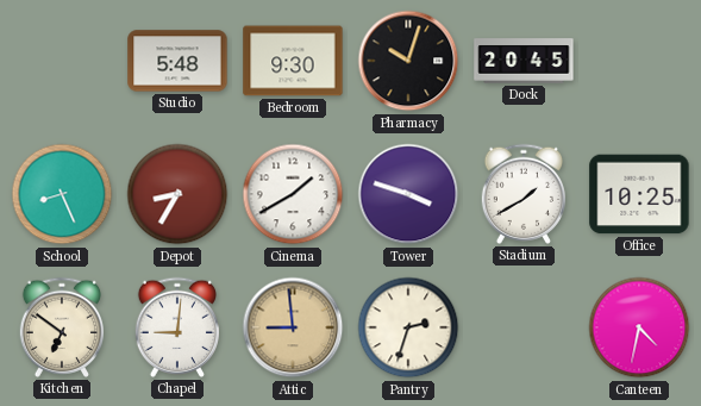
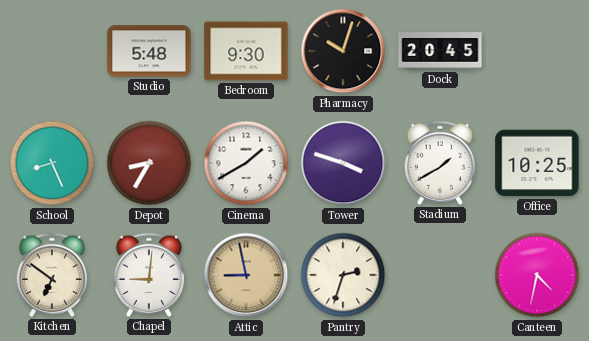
Attic: 8:59 -> 8:58
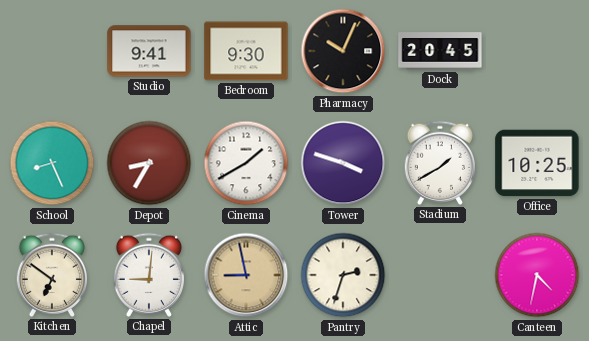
Studio: 5:48 -> 9:41
Pharmacy: 10:03 -> 10:04
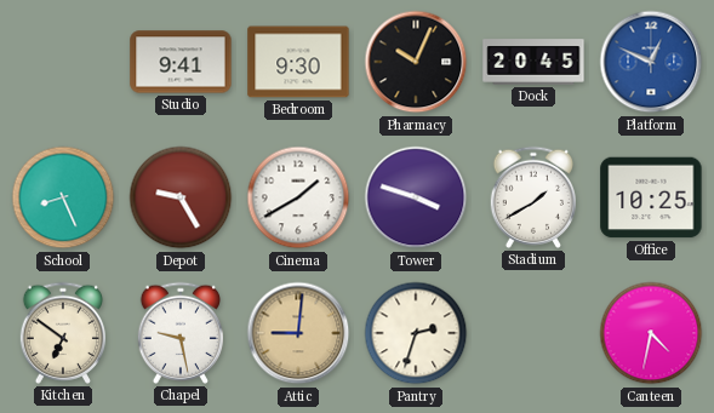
Platform: none -> 12:49
Depot: 8:35 -> 9:25
Chapel: 9:01 -> 9:28
Attic: 8:58 -> 9:01
